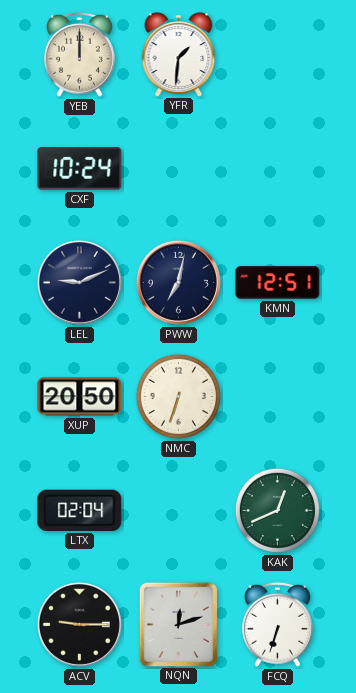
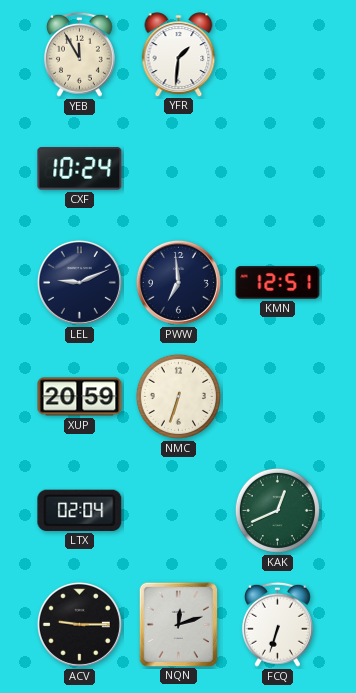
YEB: 12:00 -> 11:55
PWW: 7:02 -> 6:59
XUP: 20:50 -> 20:59
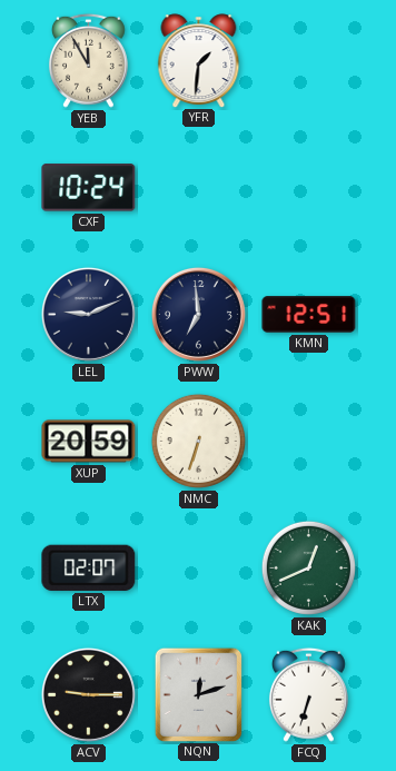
LTX: 02:04 -> 02:07
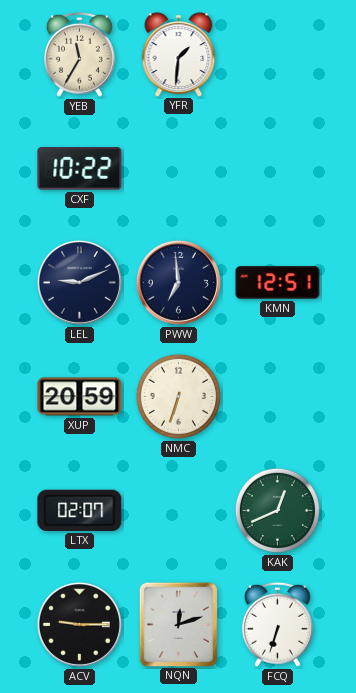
YEB: 11:55 -> 11:35
CXF: 10:24 -> 10:22
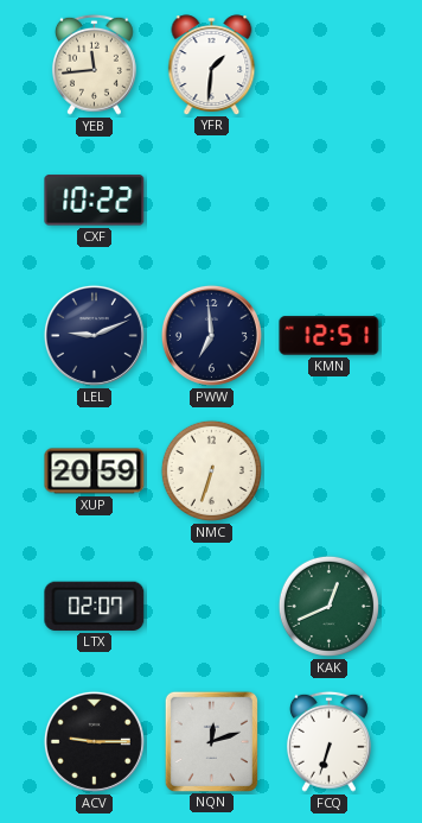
YEB: 11:35 -> 11:44
